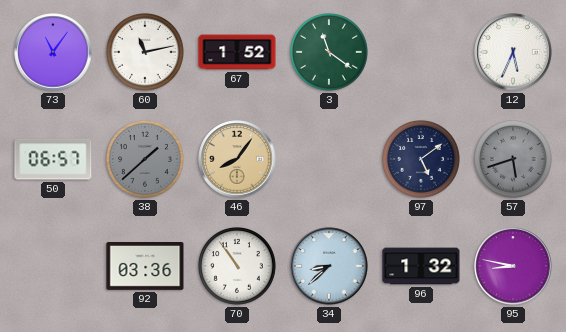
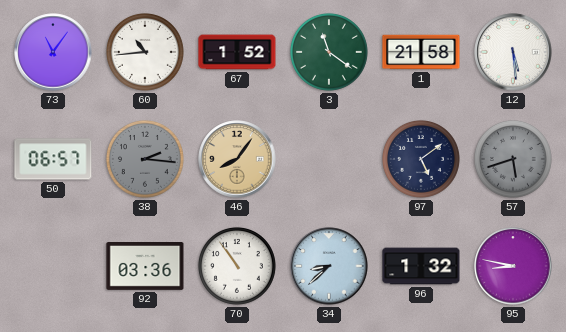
60: 11:13 -> 10:44
1: none -> 21:58
12: 5:34 -> 5:29
38: 1:38 -> 2:16
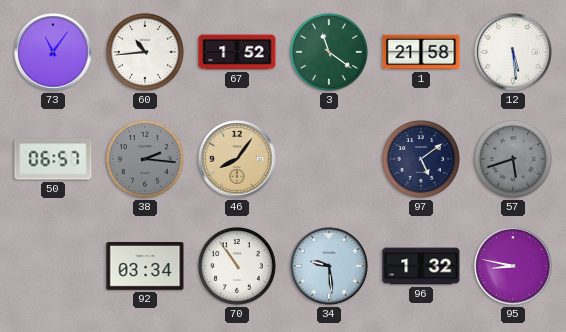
92: 03:36 -> 03:34
34: 8:38 -> 9:29
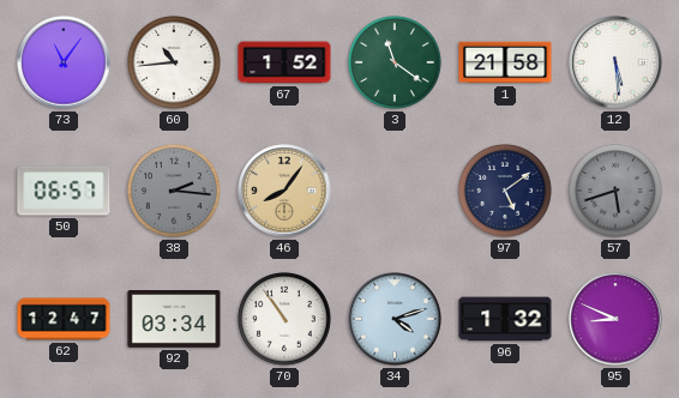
62: none -> 12:47
34: 9:29 -> 4:12
95: 8:47 -> 8:49
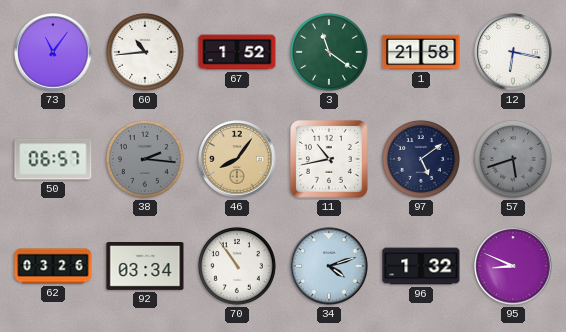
12: 5:29 -> 6:17
11: none -> 10:43
62: 12:47 -> 03:26
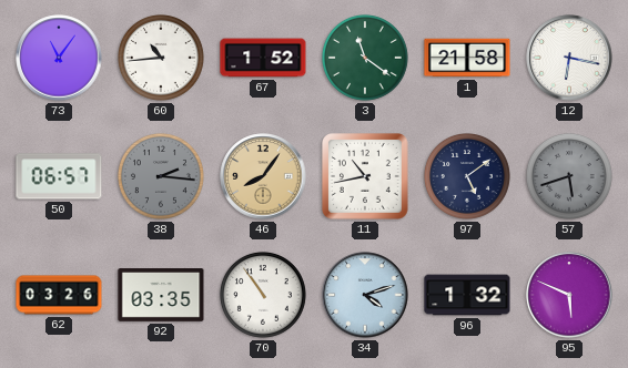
92: 03:34 -> 03:35
95: 8:49 -> 5:49
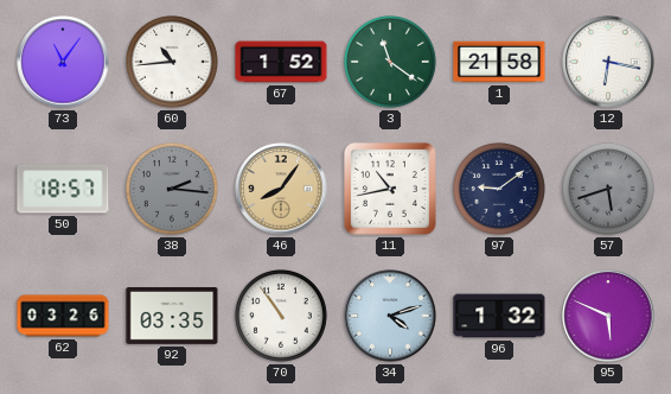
50: 06:57 -> 18:57
97: 5:09 -> 9:09
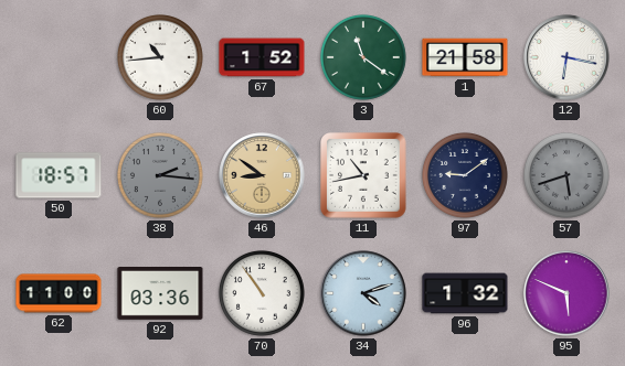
73: 11:06 -> none
46: 8:06 -> 8:51
62: 03:26 -> 11:00
92: 03:35 -> 03:36
